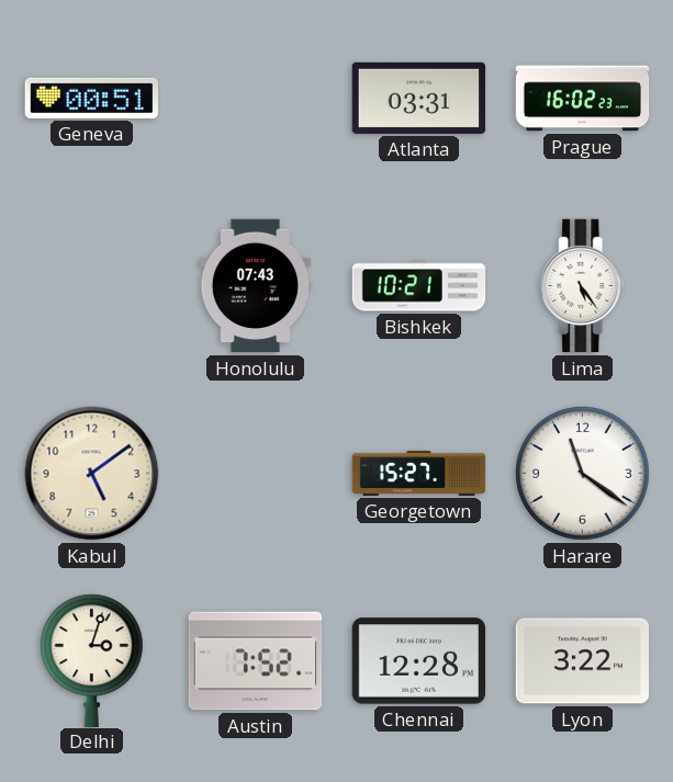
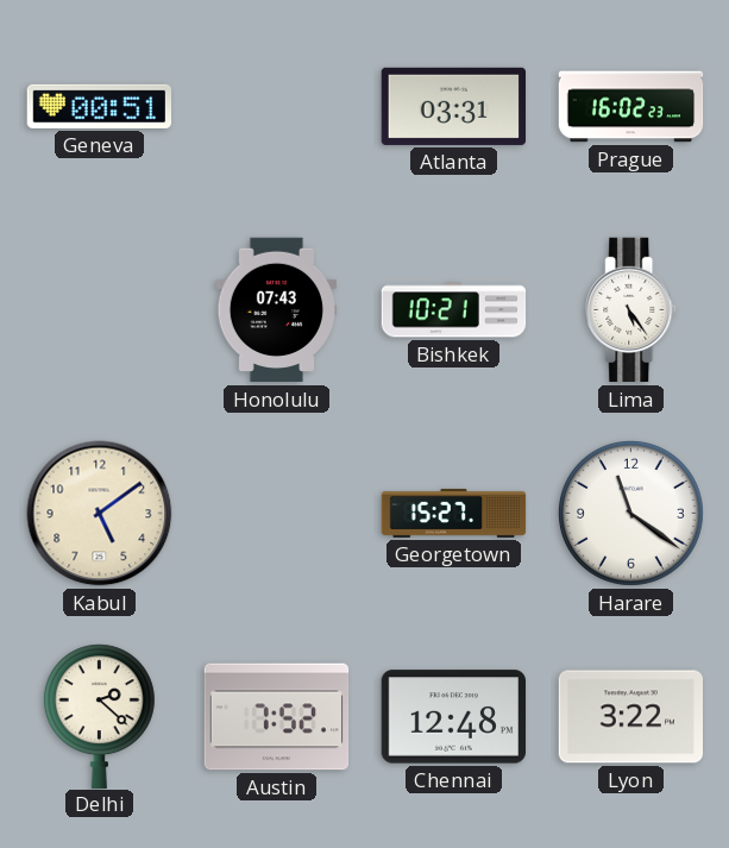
Delhi: 3:03 -> 2:22
Chennai: 12:28 -> 12:48
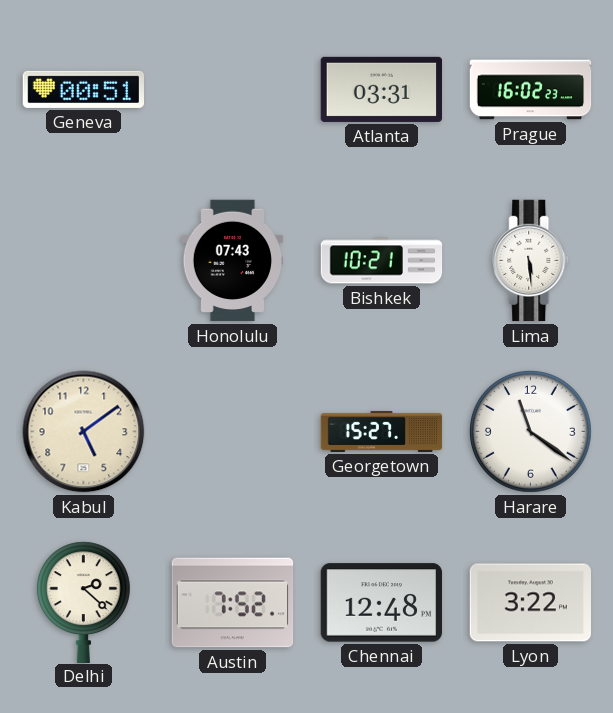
Lima: 5:24 -> 5:29
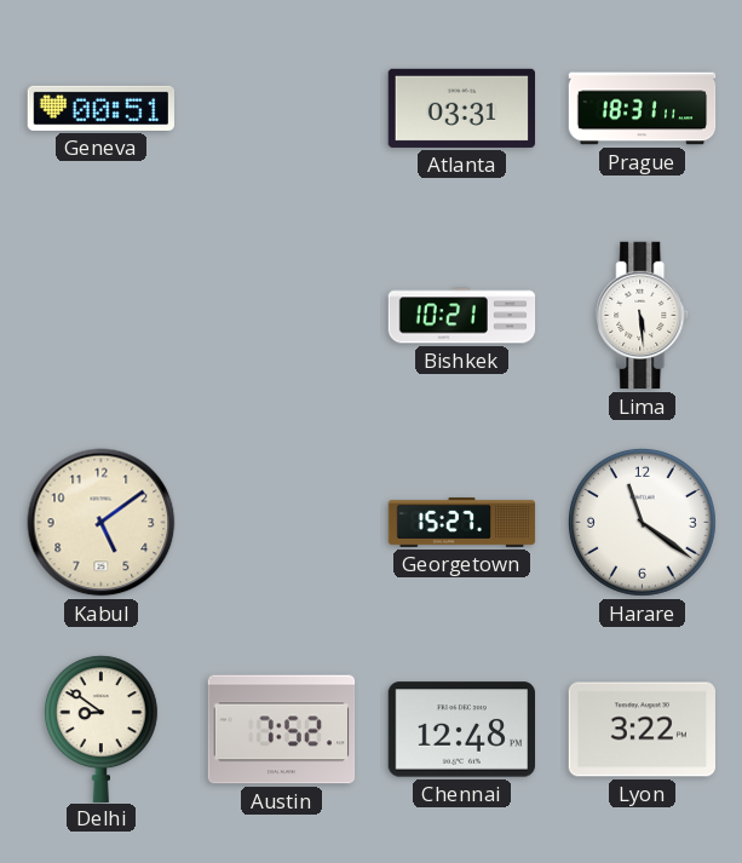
Prague: 16:02 -> 18:31
Honolulu: 07:43 -> none
Delhi: 2:22 -> 8:51
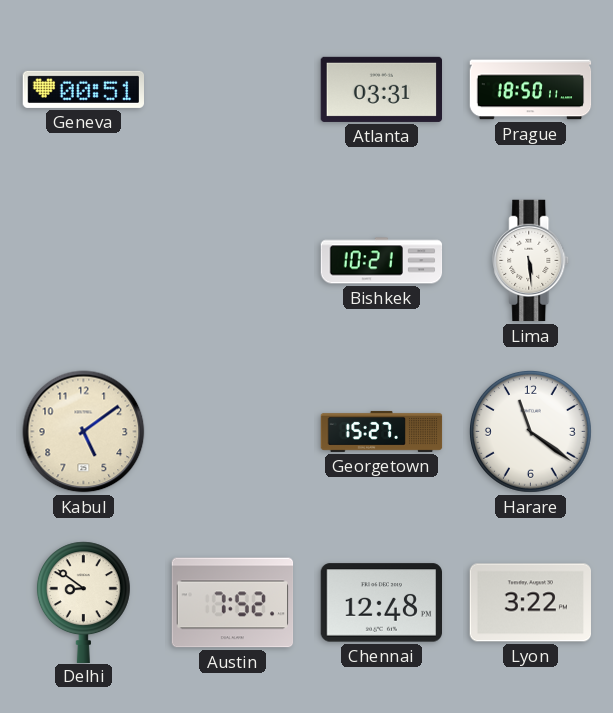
Prague: 18:31 -> 18:50
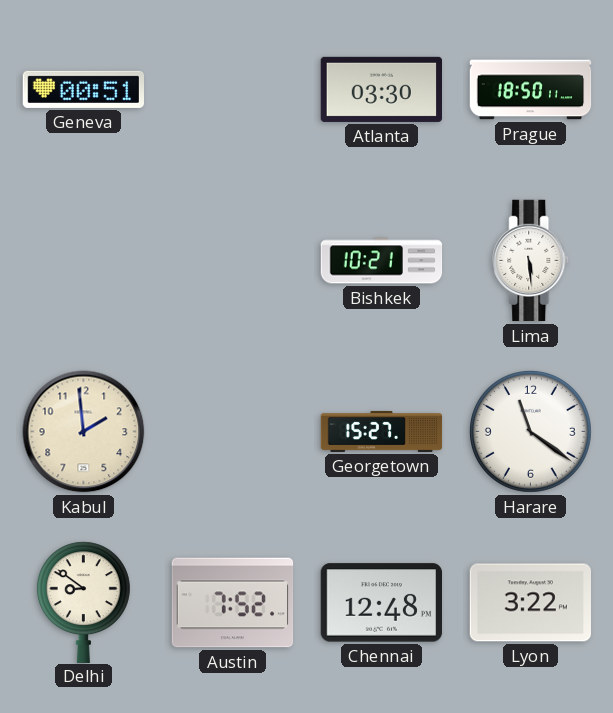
Atlanta: 03:31 -> 03:30
Kabul: 5:09 -> 1:59
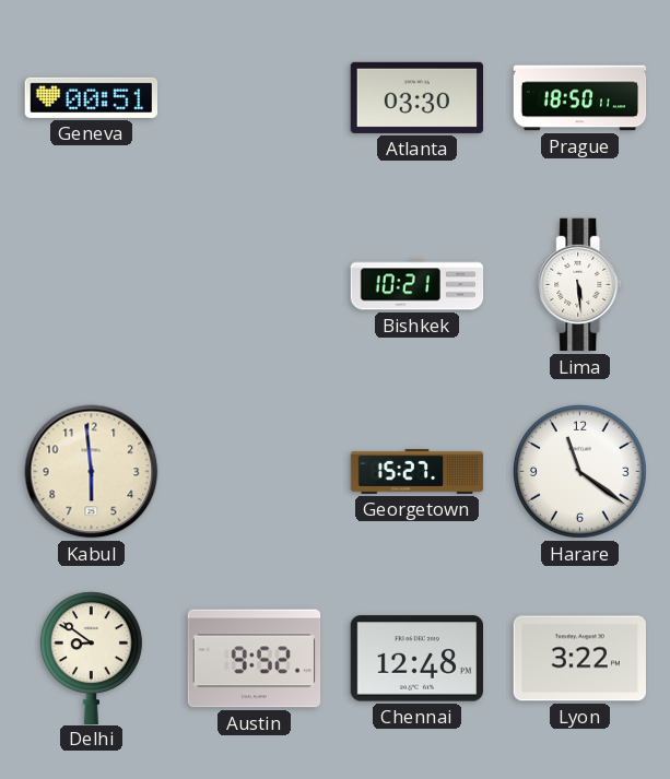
Kabul: 1:59 -> 5:59
Austin: 7:52 -> 9:52
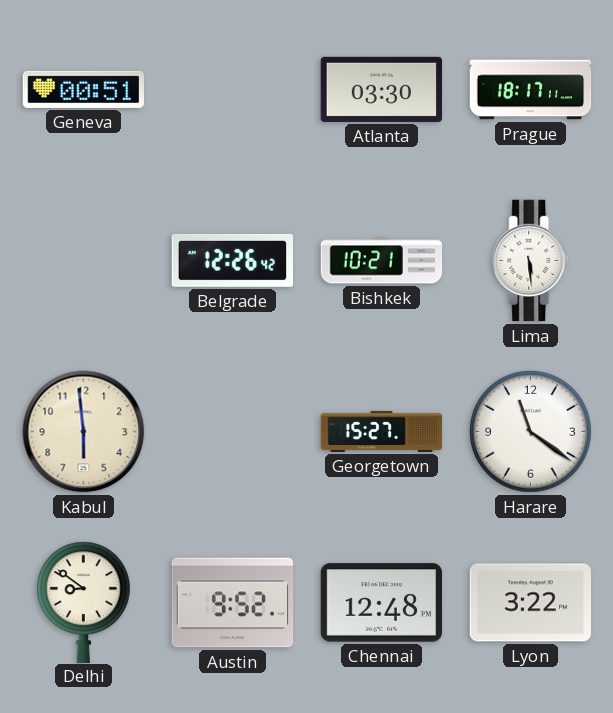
Prague: 18:50 -> 18:17
Belgrade: none -> 12:26
